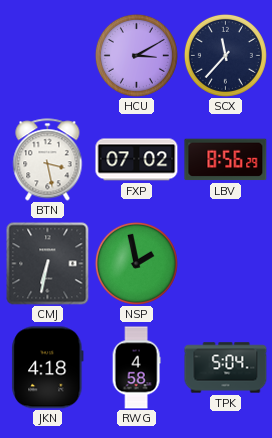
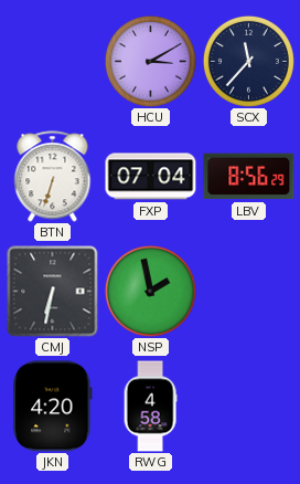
BTN: 3:28 -> 6:33
FXP: 07:02 -> 07:04
JKN: 4:18 -> 4:20
TPK: 5:04 -> none
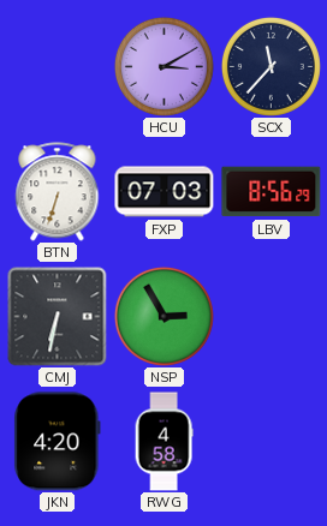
FXP: 07:04 -> 07:03
NSP: 1:58 -> 2:55
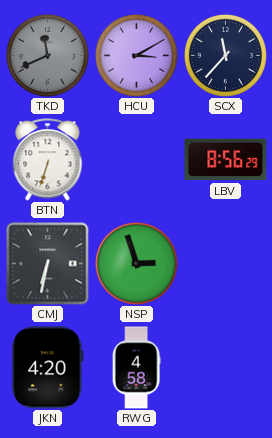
TKD: none -> 11:41
FXP: 07:03 -> none
NSP: 2:55 -> 2:57
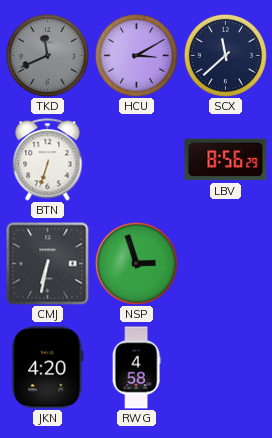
SCX: 11:37 -> 11:38
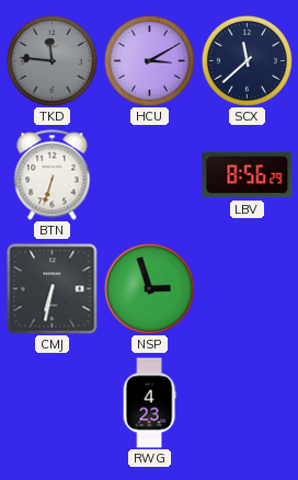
TKD: 11:41 -> 11:46
JKN: 4:20 -> none
RWG: 4:58 -> 4:23
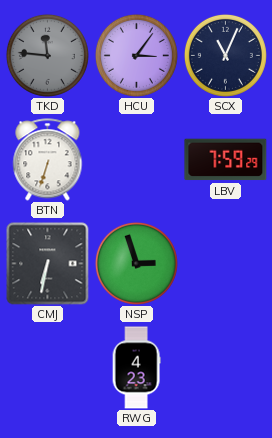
HCU: 3:10 -> 3:06
SCX: 11:38 -> 11:04
LBV: 8:56 -> 7:59
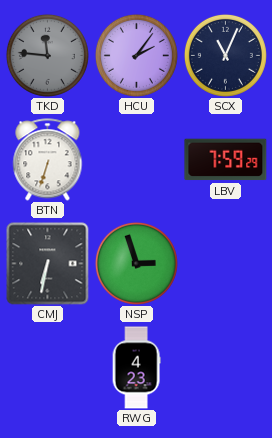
HCU: 3:06 -> 2:06
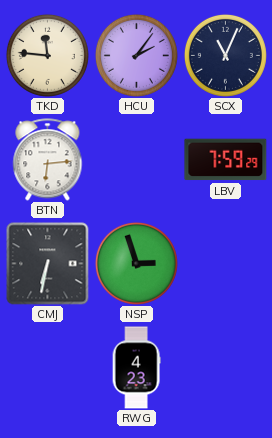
TKD dial: grey -> cream
BTN: 6:33 -> 6:14
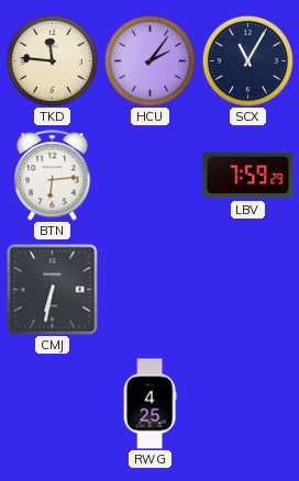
SCX: 11:04 -> 11:05
NSP: 2:57 -> none
RWG: 4:23 -> 4:25
